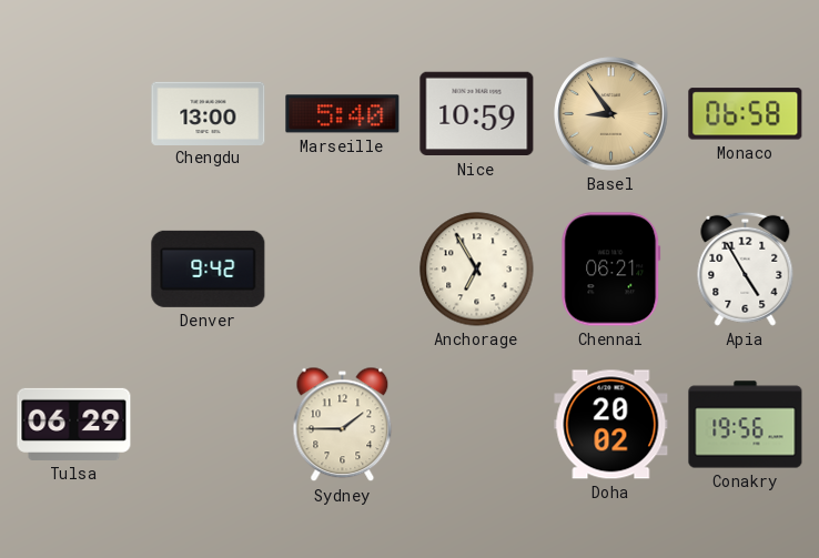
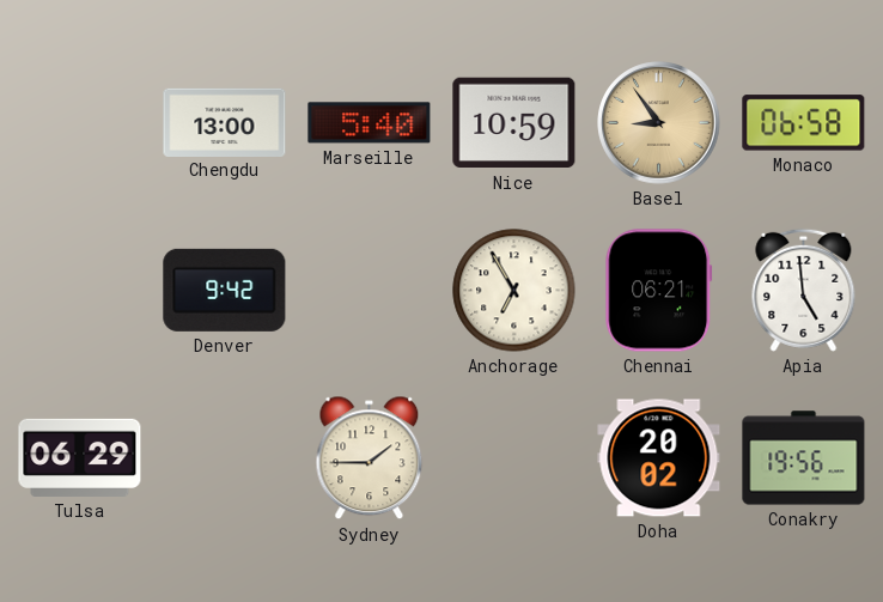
Apia: 4:55 -> 4:59
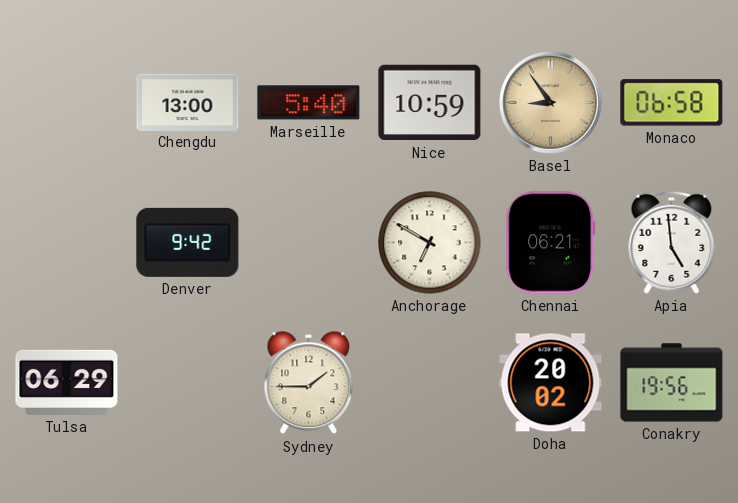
Anchorage: 6:55 -> 6:50
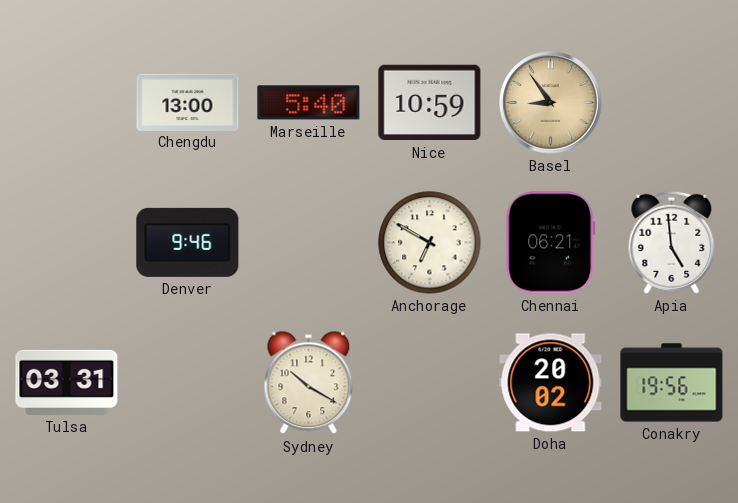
Monaco: 06:58 -> none
Denver: 9:42 -> 9:46
Tulsa: 06:29 -> 03:31
Sydney: 1:45 -> 10:20
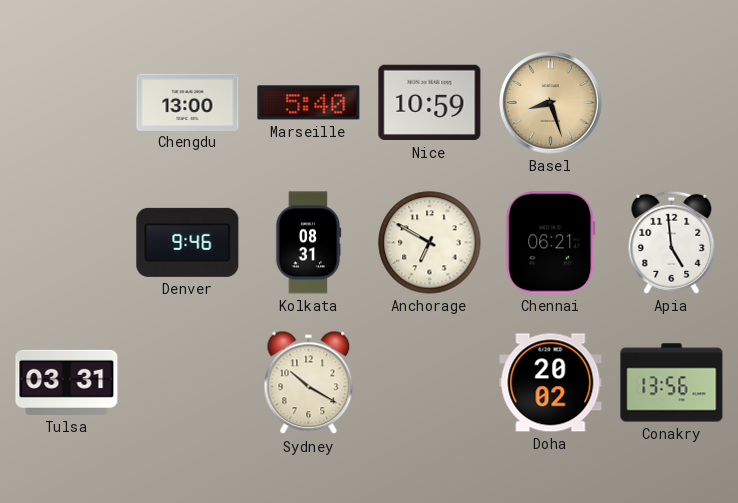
Basel: 8:54 -> 8:27
Kolkata: none -> 08:31
Conakry: 19:56 -> 13:56
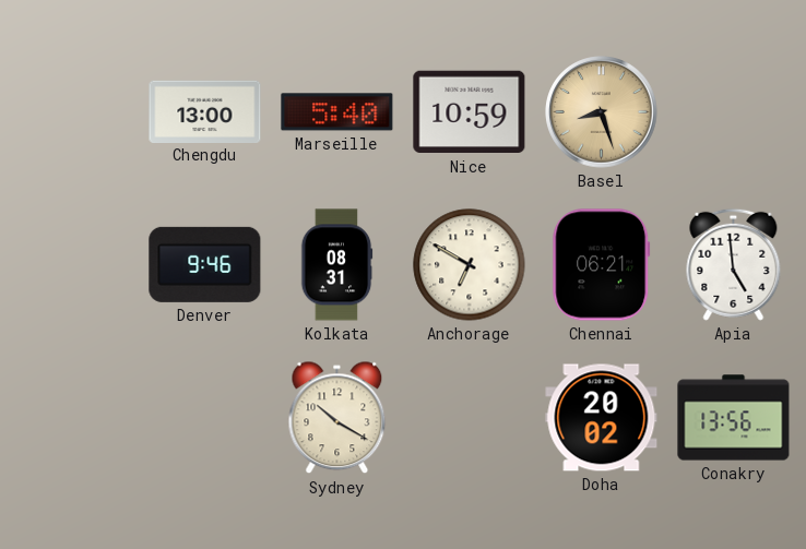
Tulsa: 03:31 -> none
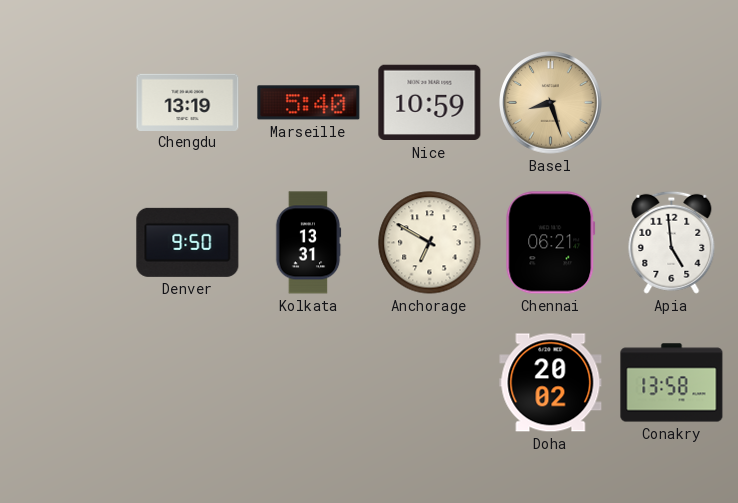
Chengdu: 13:00 -> 13:19
Denver: 9:46 -> 9:50
Kolkata: 08:31 -> 13:31
Sydney: 10:20 -> none
Conakry: 13:56 -> 13:58
